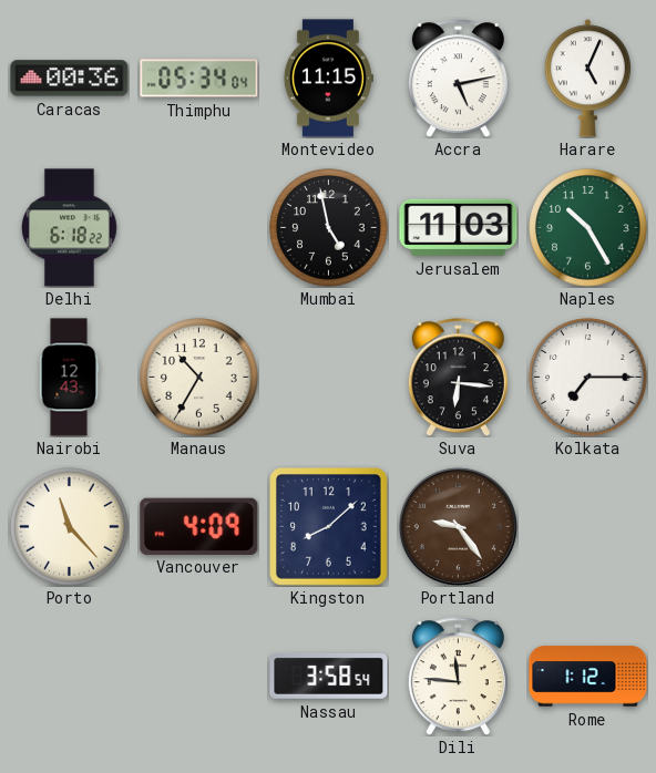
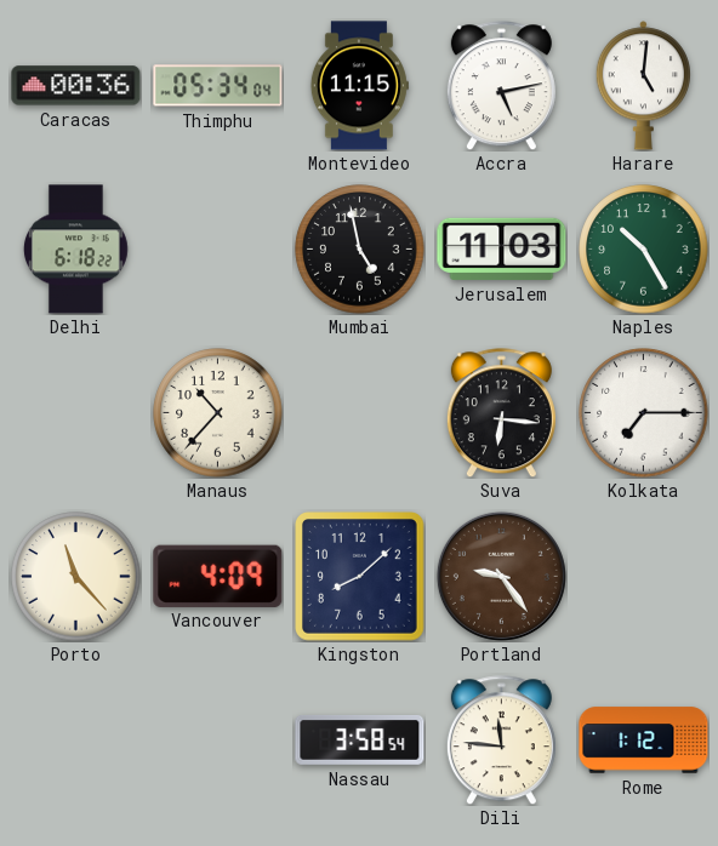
Harare: 5:04 -> 5:01
Nairobi: 12:43 -> none
Manaus: 10:35 -> 10:37
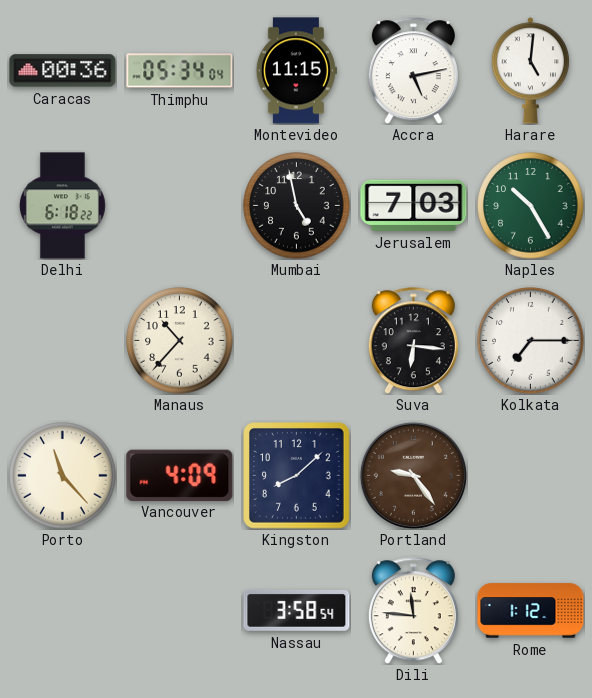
Jerusalem: 11:03 -> 7:03
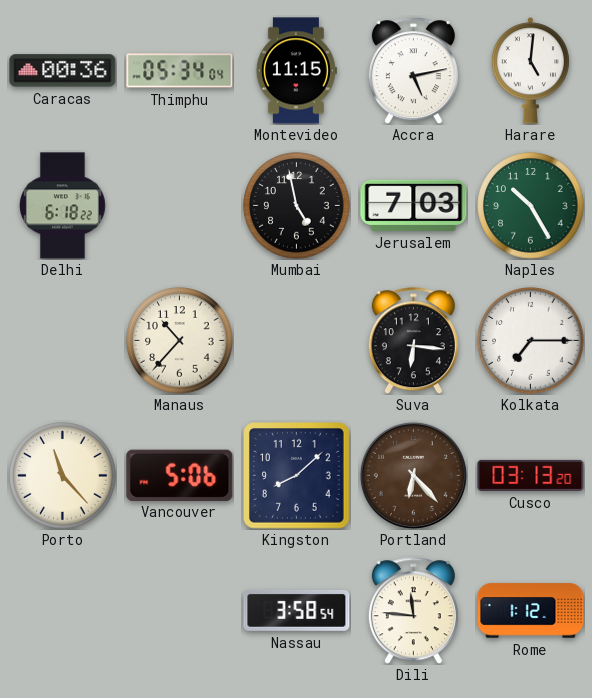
Vancouver: 4:09 -> 5:06
Portland: 9:24 -> 6:23
Cusco: none -> 03:13
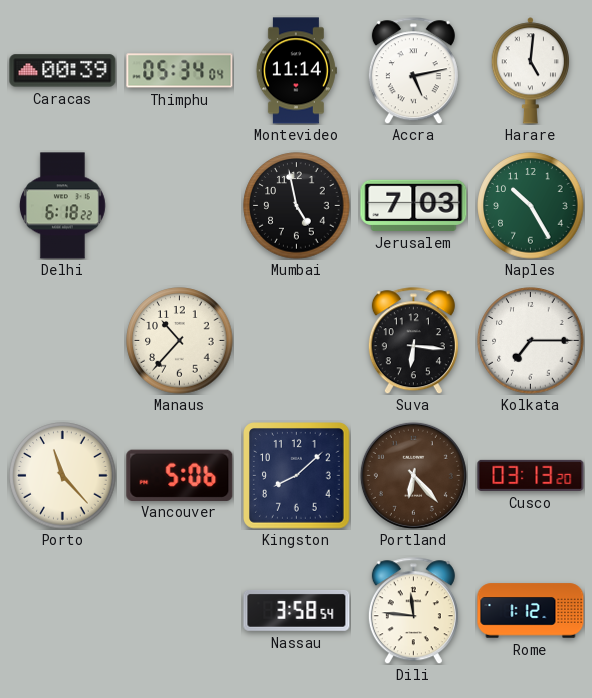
Caracas: 00:36 -> 00:39
Montevideo: 11:15 -> 11:14
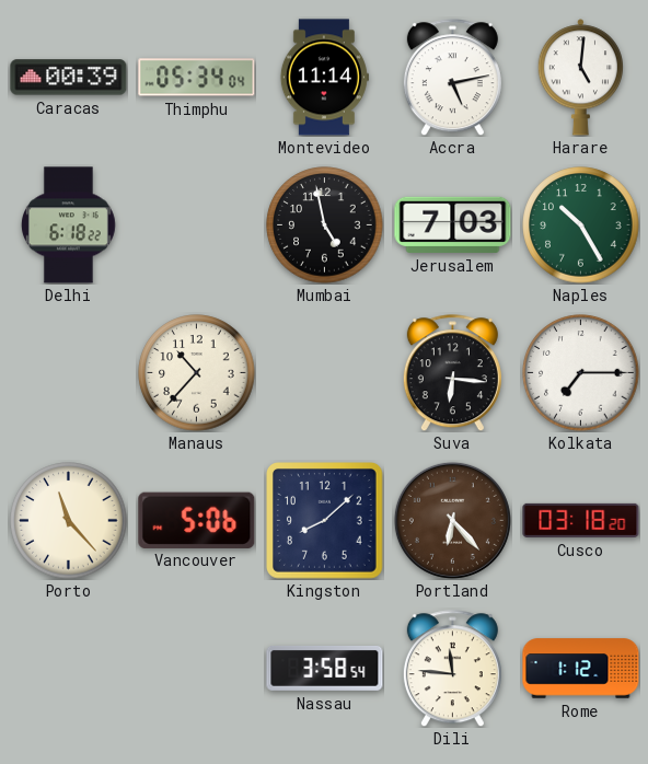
Cusco: 03:13 -> 03:18
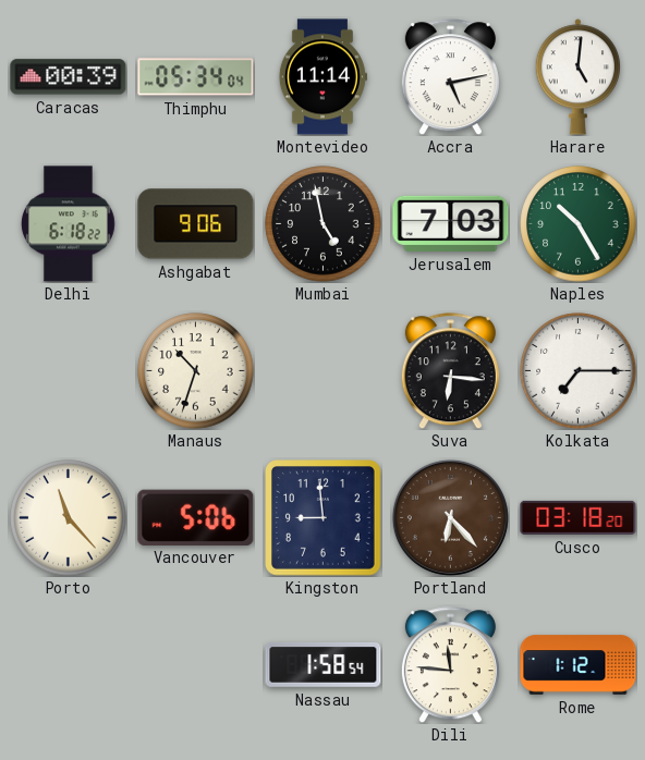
Ashgabat: none -> 9:06
Manaus: 10:37 -> 10:33
Kingston: 8:08 -> 8:59
Nassau: 3:58 -> 1:58
